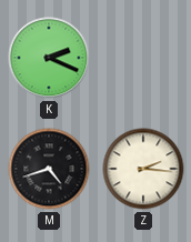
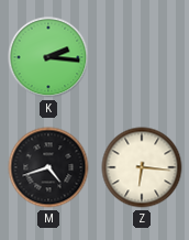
K: 2:19 -> 2:16
Z: 2:16 -> 6:16
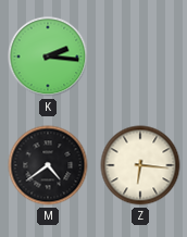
M: 4:42 -> 4:39
